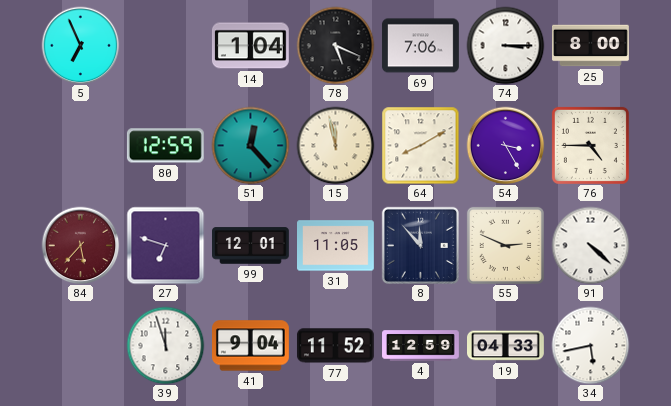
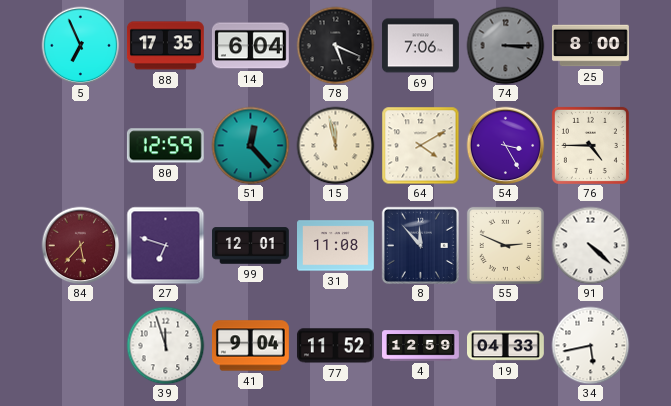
88: none -> 17:35
14: 1:04 -> 6:04
74 dial: white -> grey
64: 8:10 -> 4:10
31: 11:05 -> 11:08
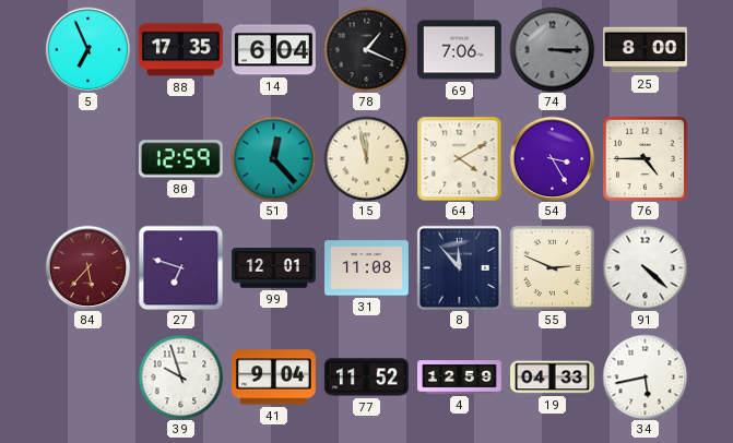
78: 5:19 -> 1:19
39: 11:57 -> 9:57
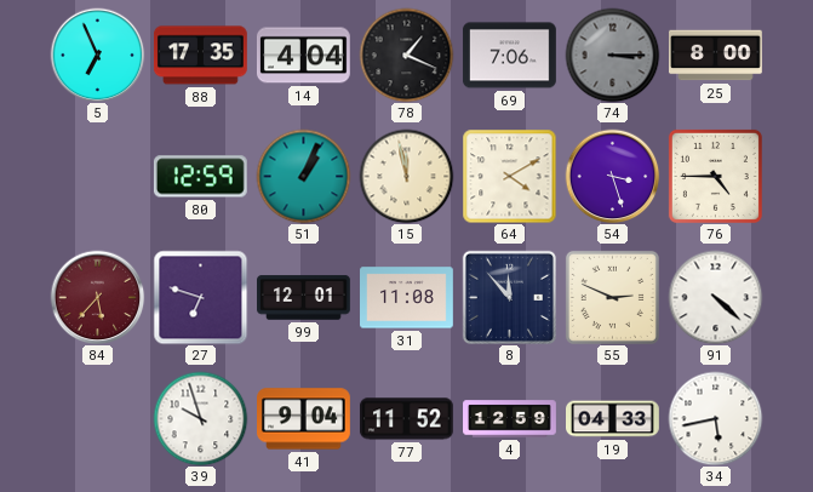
14: 6:04 -> 4:04
51: 12:23 -> 1:04
54: 3:25 -> 3:27
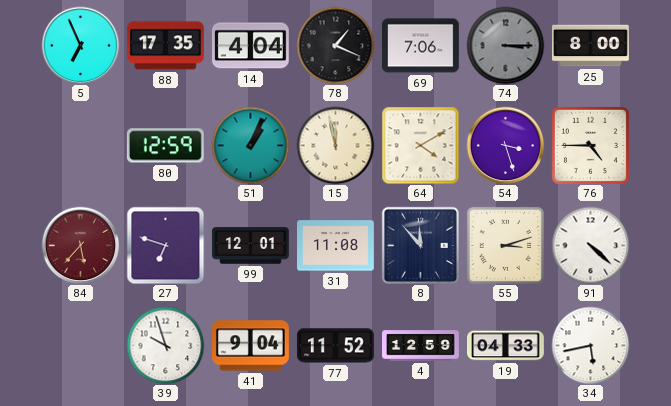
55: 2:49 -> 3:12
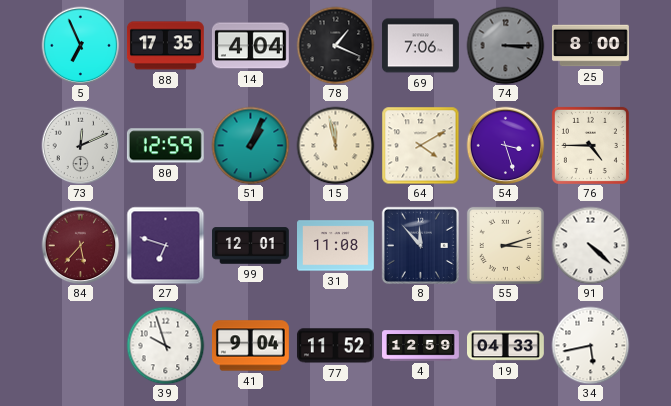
73: none -> 12:11
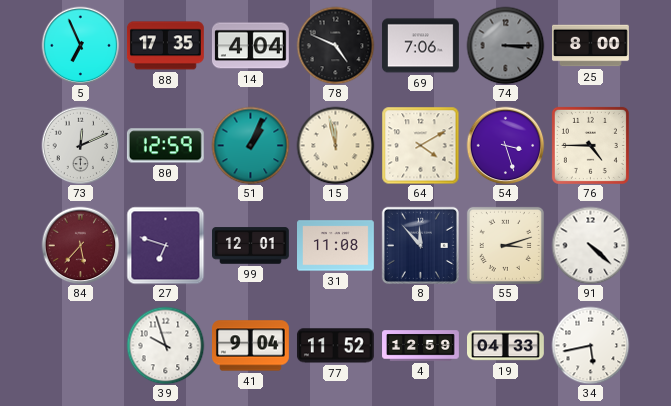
78: 1:19 -> 4:49
